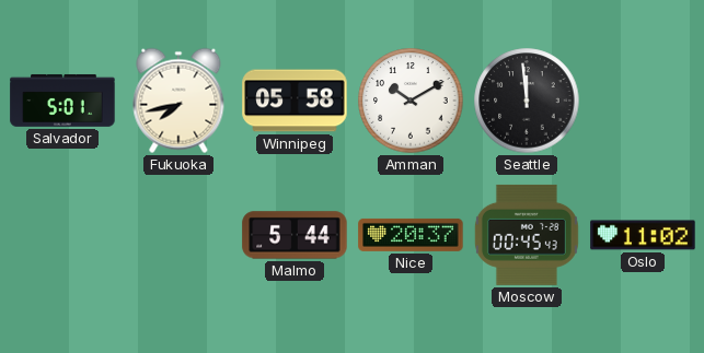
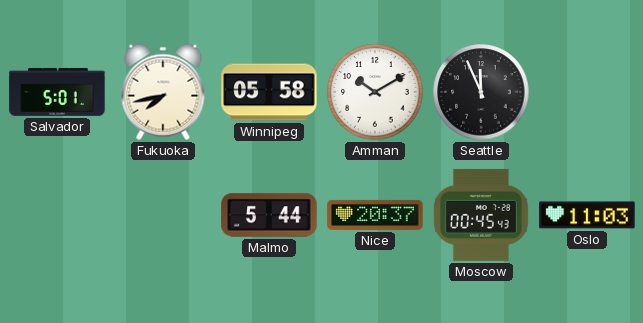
Seattle: 11:59 -> 11:56
Oslo: 11:02 -> 11:03
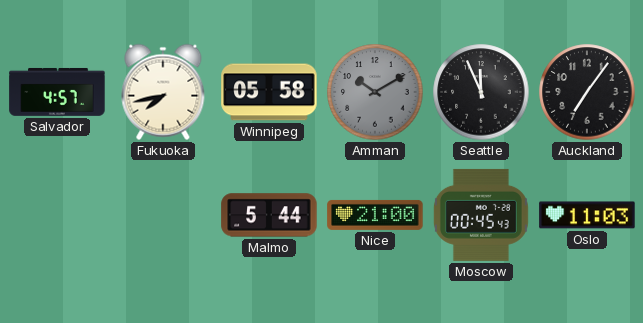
Salvador: 5:01 -> 4:57
Amman dial: white -> grey
Auckland: none -> 7:06
Nice: 20:37 -> 21:00
